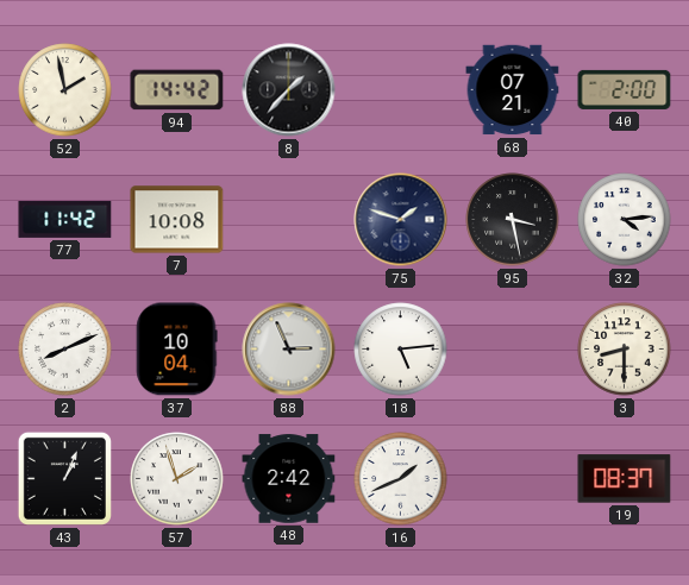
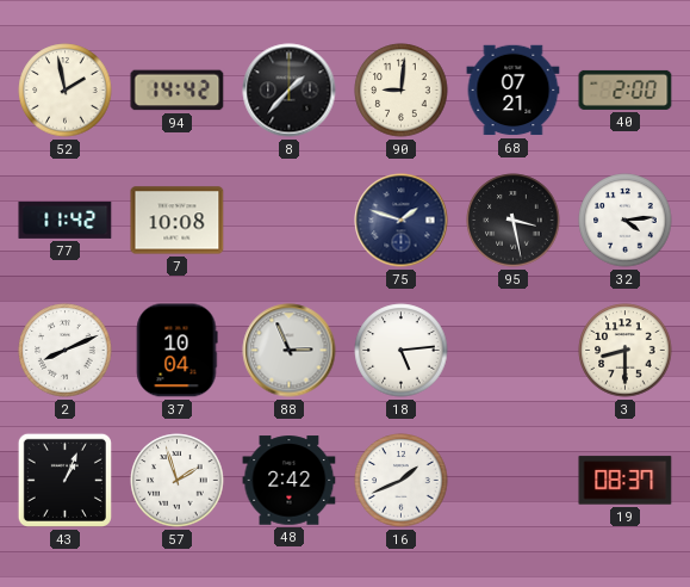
90: none -> 9:01
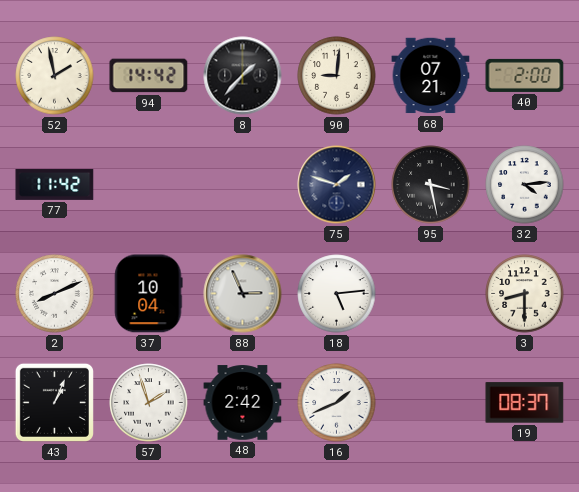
7: 10:08 -> none
